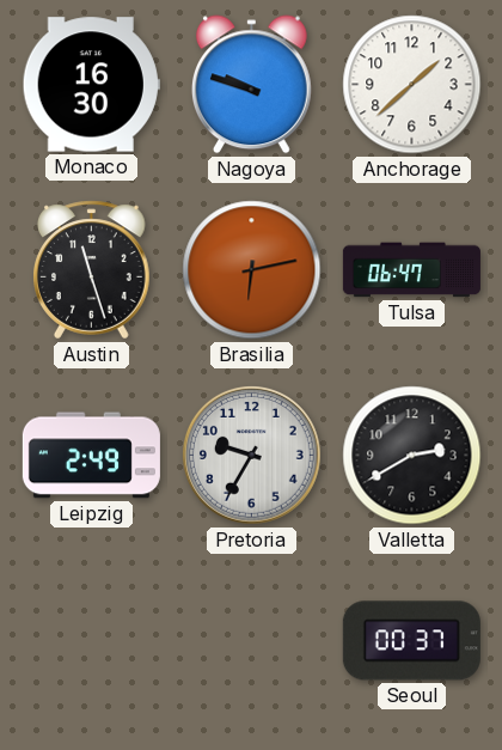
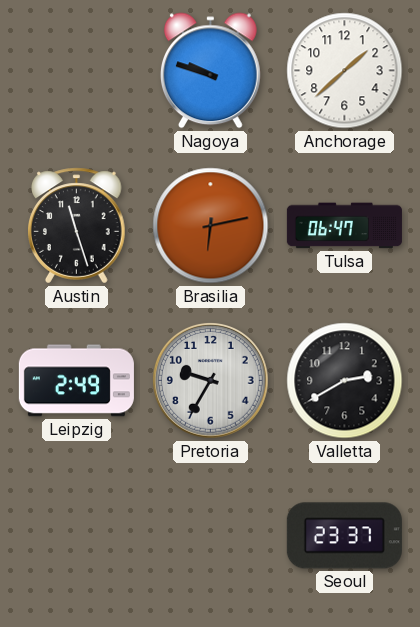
Monaco: 16:30 -> none
Seoul: 00:37 -> 23:37
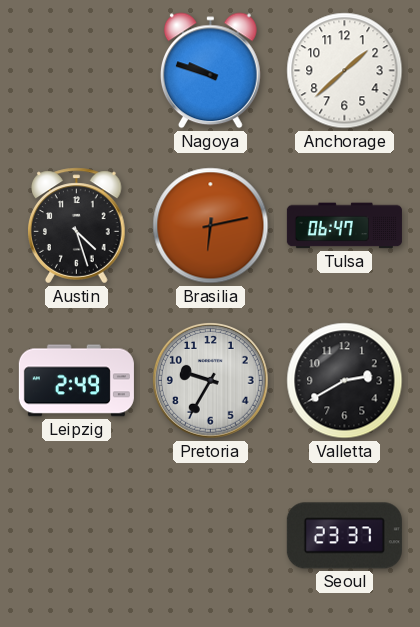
Austin: 11:27 -> 4:27
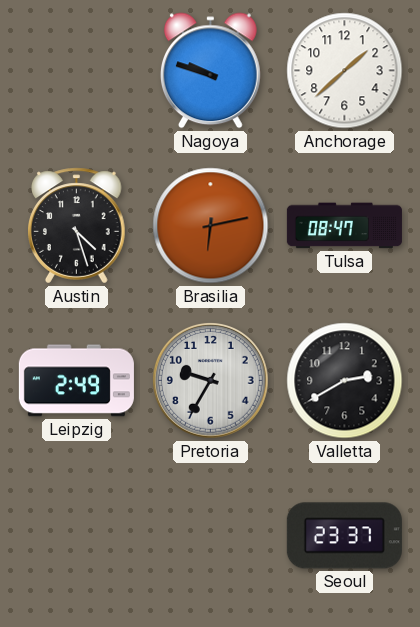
Tulsa: 06:47 -> 08:47
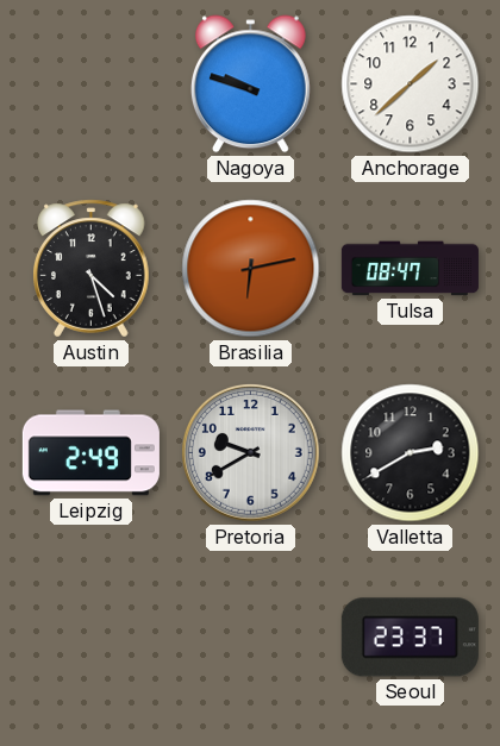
Pretoria: 9:35 -> 9:40
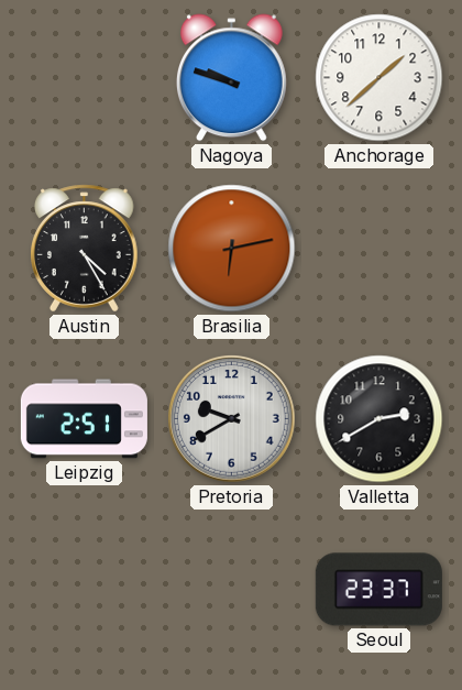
Austin: 4:27 -> 4:25
Tulsa: 08:47 -> none
Leipzig: 2:49 -> 2:51
